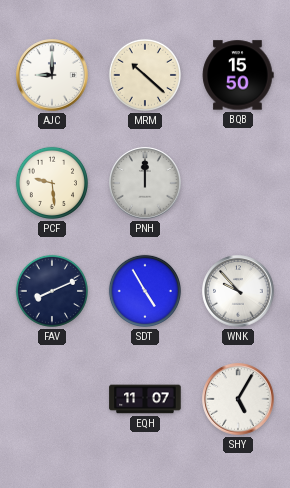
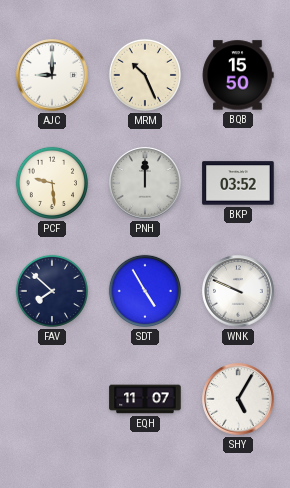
MRM: 10:22 -> 10:26
BKP: none -> 03:52
FAV: 8:11 -> 7:52
WNK: 9:53 -> 9:49
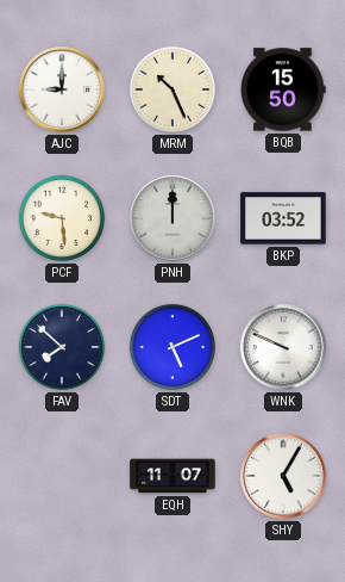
SDT: 4:55 -> 5:11
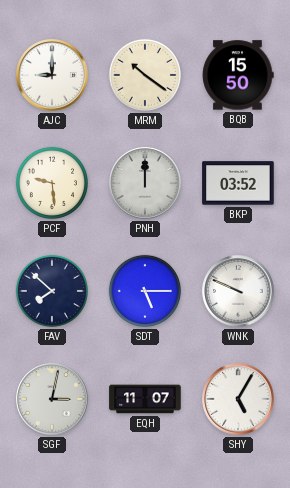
MRM: 10:26 -> 10:21
SDT: 5:11 -> 5:15
SGF: none -> 3:02
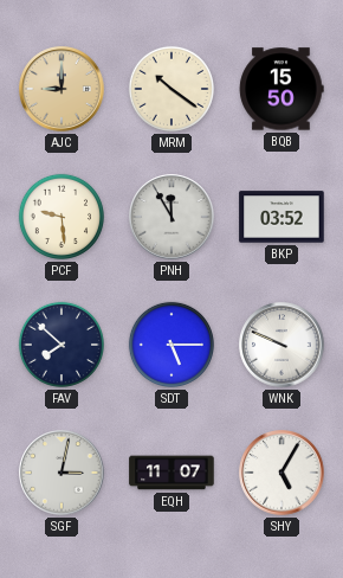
AJC dial: white -> champagne
PNH: 12:00 -> 11:55
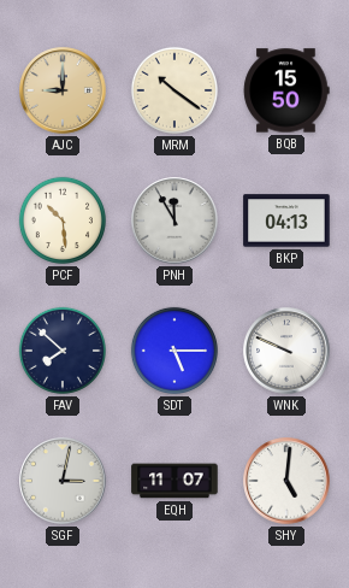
PCF: 9:29 -> 10:29
BKP: 03:52 -> 04:13
SHY: 5:05 -> 5:01
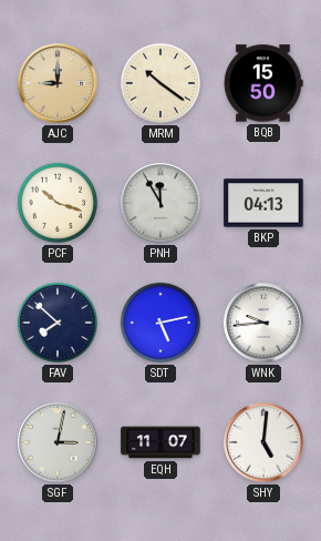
PCF: 10:29 -> 10:18
SDT: 5:15 -> 5:13
WNK: 9:49 -> 9:44
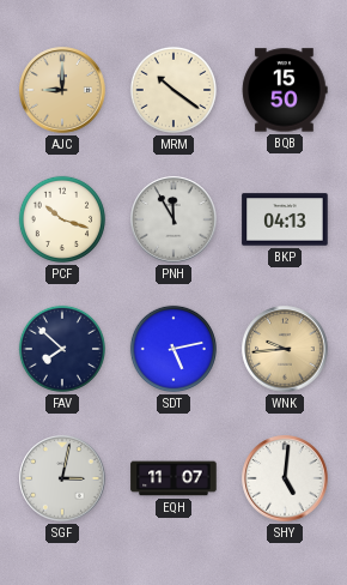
WNK dial: white -> champagne
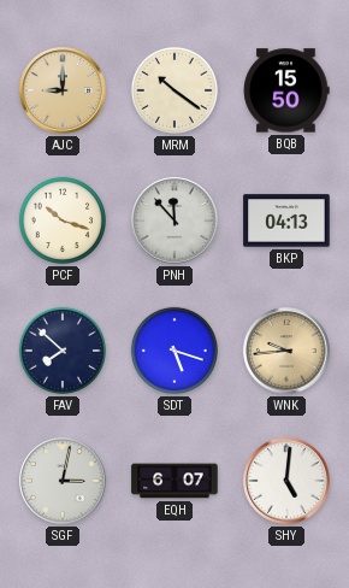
PNH: 11:55 -> 11:53
SDT: 5:13 -> 5:18
EQH: 11:07 -> 6:07
